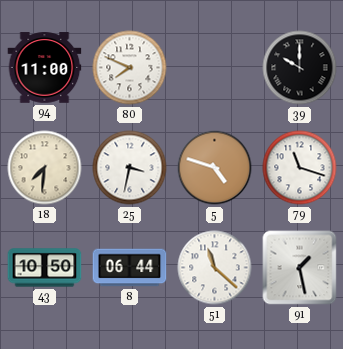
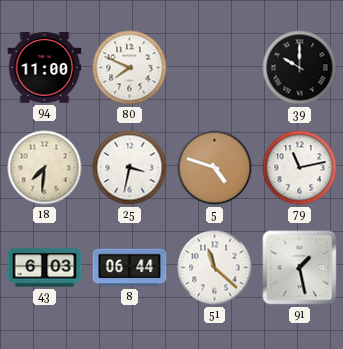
79: 11:18 -> 11:13
43: 10:50 -> 6:03
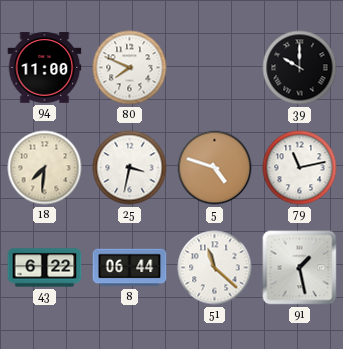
43: 6:03 -> 6:22
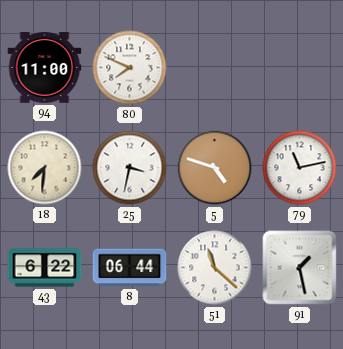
39: 10:00 -> none
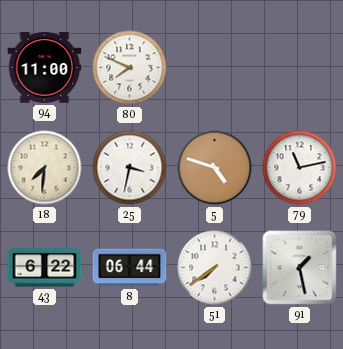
51: 11:22 -> 7:39
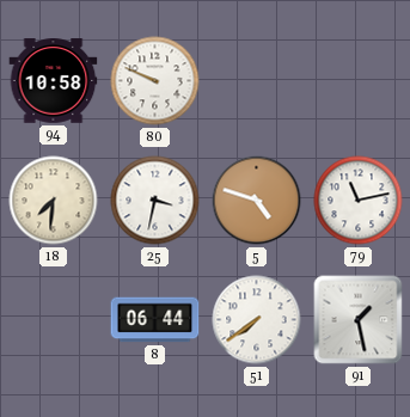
94: 11:00 -> 10:58
80: 7:49 -> 9:49
43: 6:22 -> none
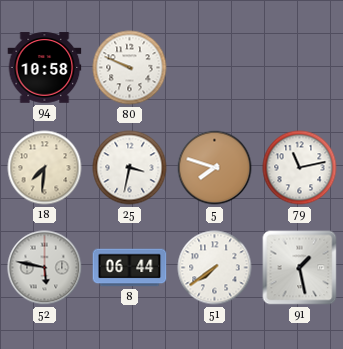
5: 4:48 -> 7:48
52: none -> 5:47
